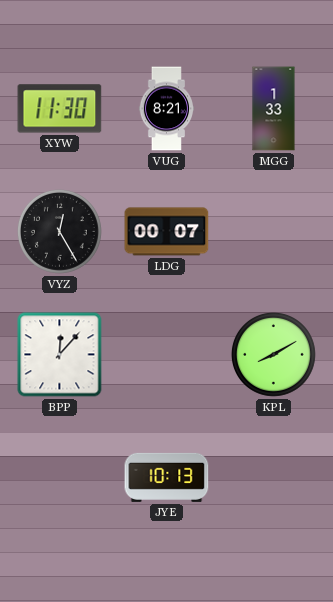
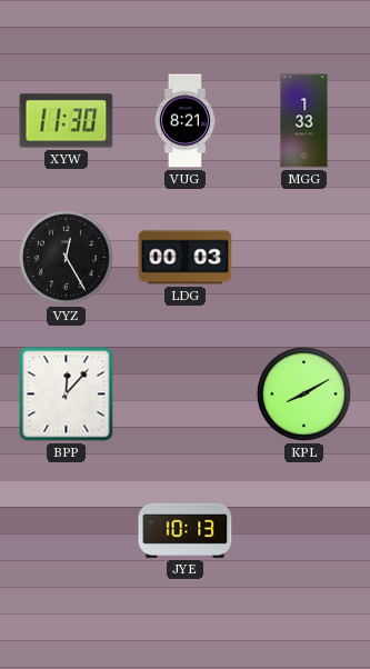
LDG: 00:07 -> 00:03
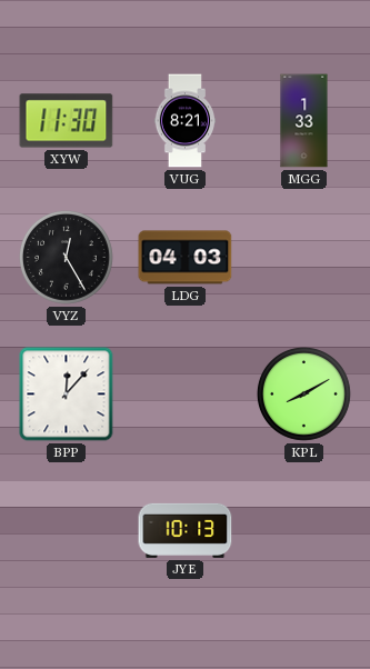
LDG: 00:03 -> 04:03
